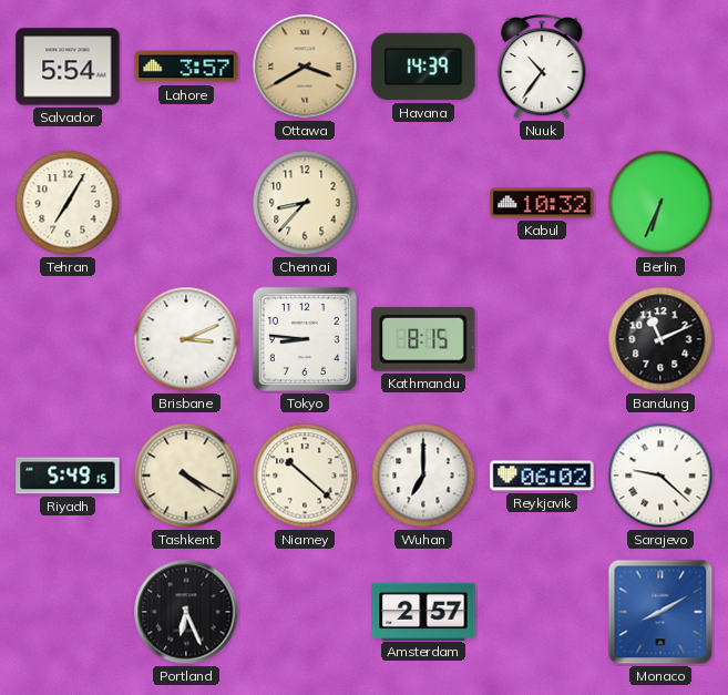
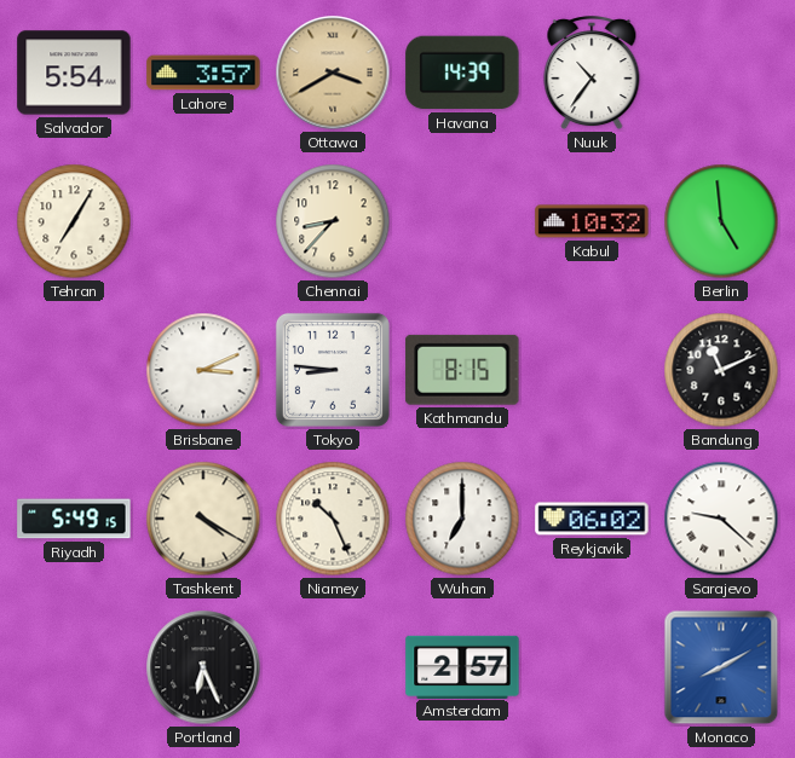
Berlin: 6:34 -> 4:59
Niamey: 10:22 -> 10:26
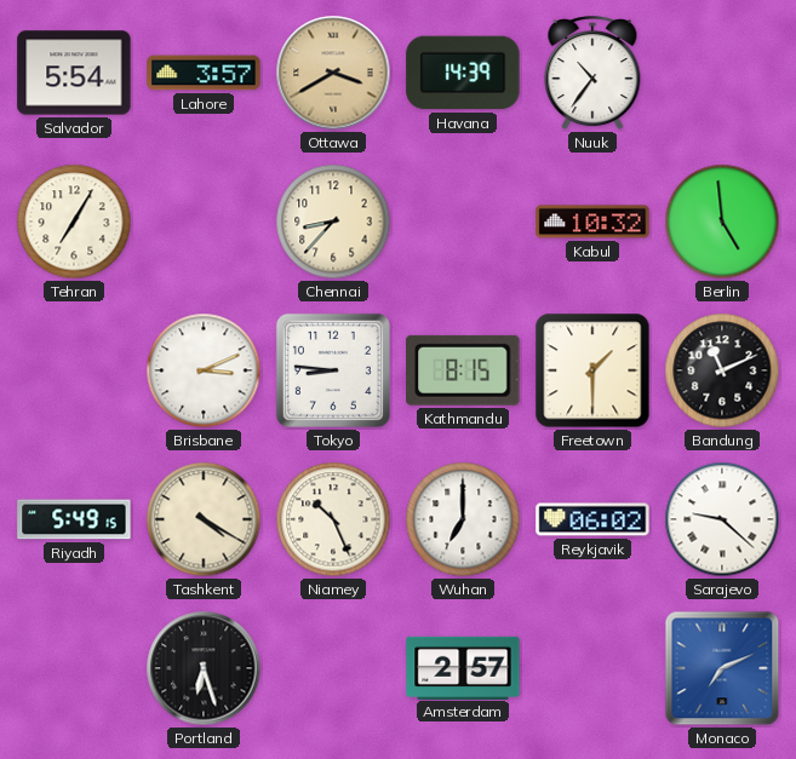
Freetown: none -> 1:30
Portland: 6:26 -> 6:27
Monaco: 8:10 -> 7:11
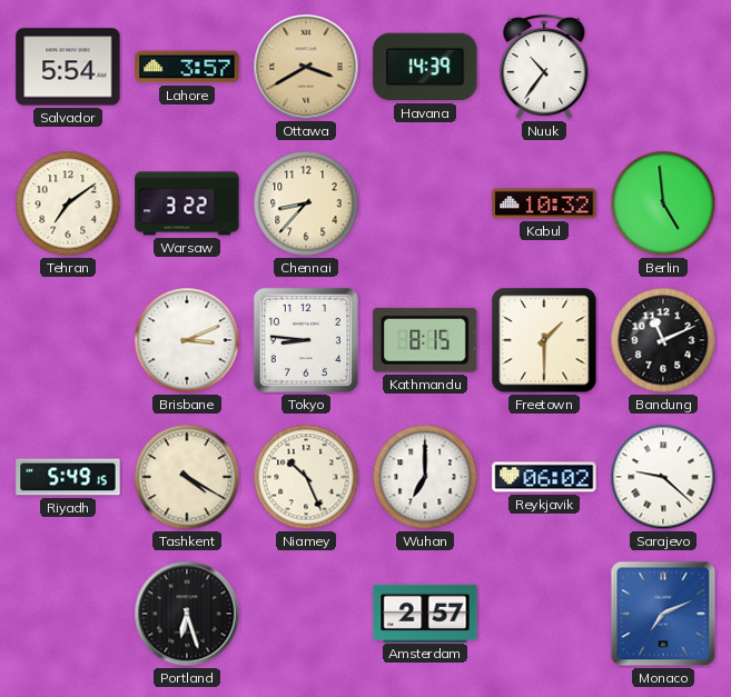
Tehran: 7:05 -> 7:09
Warsaw: none -> 3:22
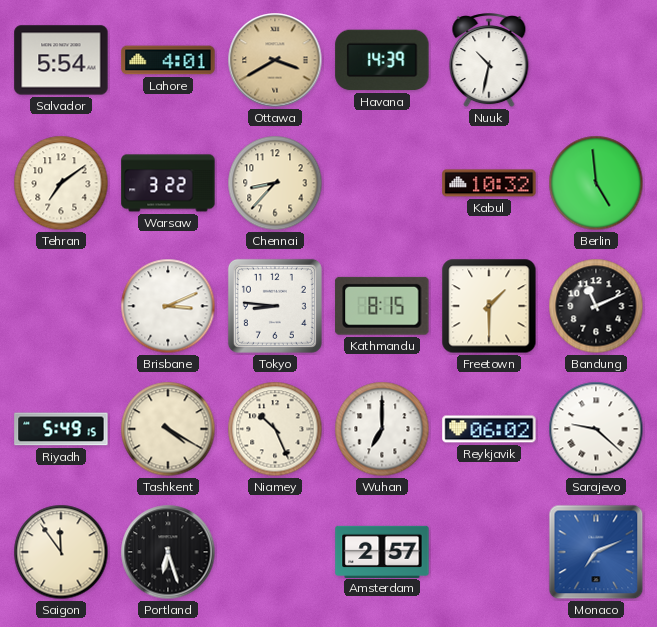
Lahore: 3:57 -> 4:01
Nuuk: 10:36 -> 10:32
Saigon: none -> 11:54
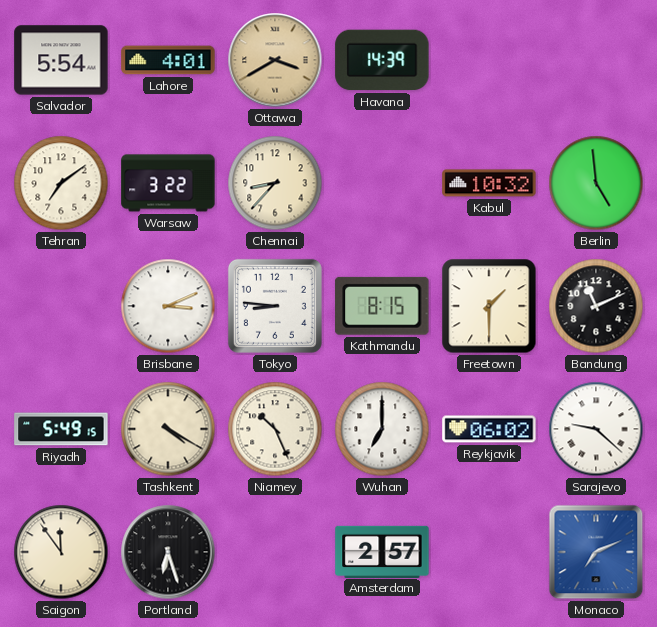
Nuuk: 10:32 -> none
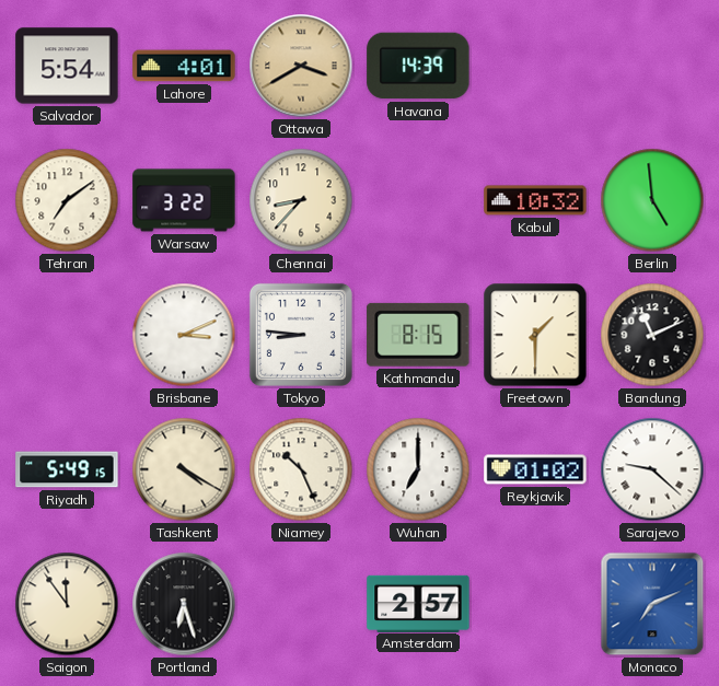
Reykjavik: 06:02 -> 01:02
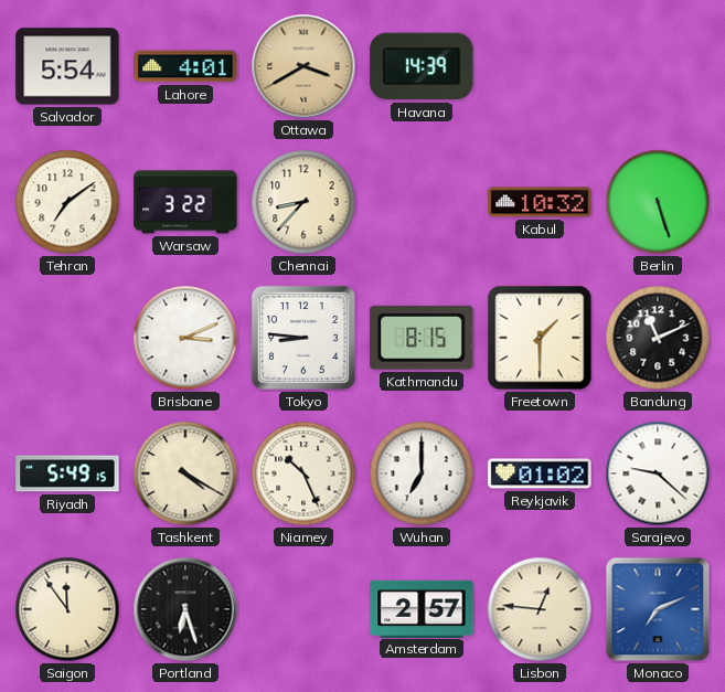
Berlin: 4:59 -> 5:27
Lisbon: none -> 12:46
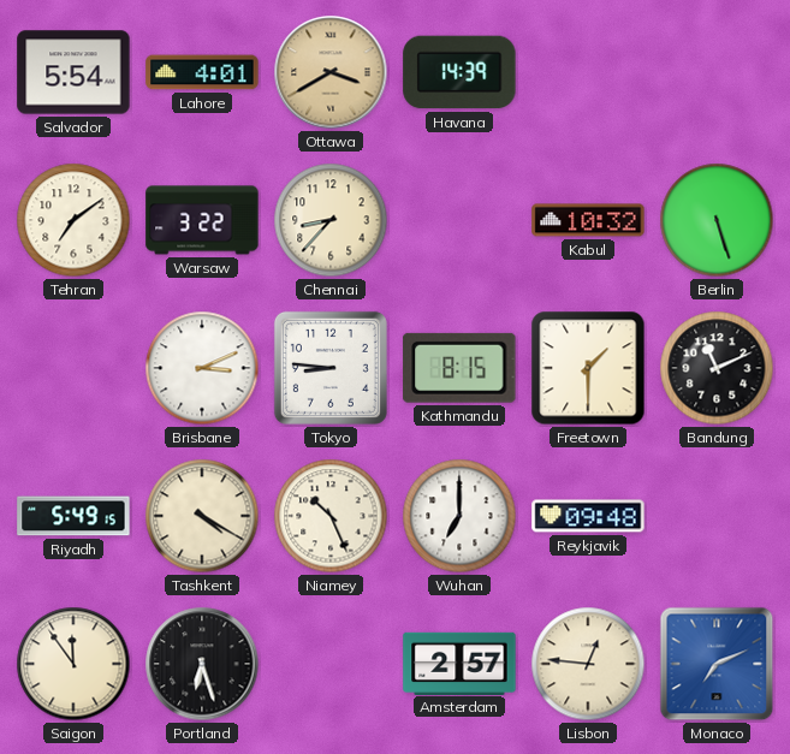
Reykjavik: 01:02 -> 09:48
Sarajevo: 9:22 -> none
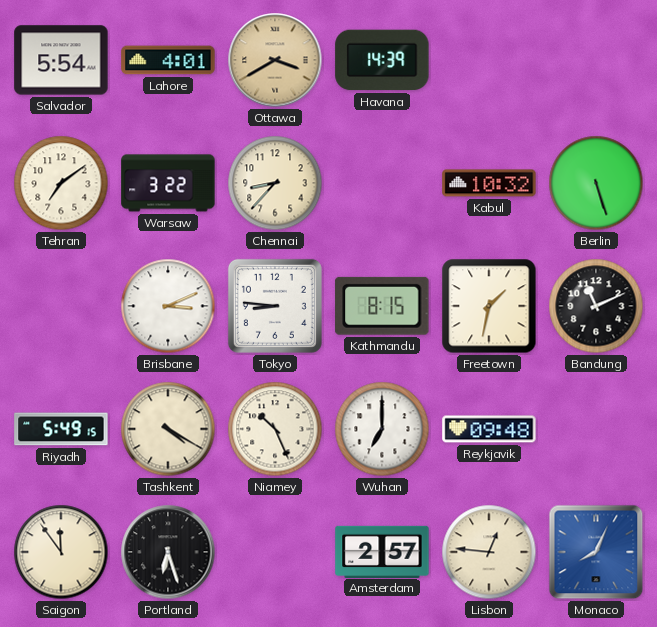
Freetown: 1:30 -> 1:32
Monaco: 7:11 -> 8:04
